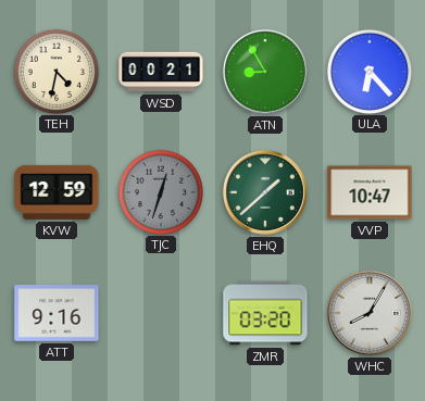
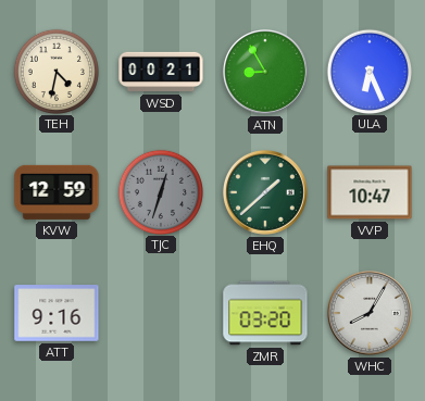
ULA: 6:23 -> 6:26
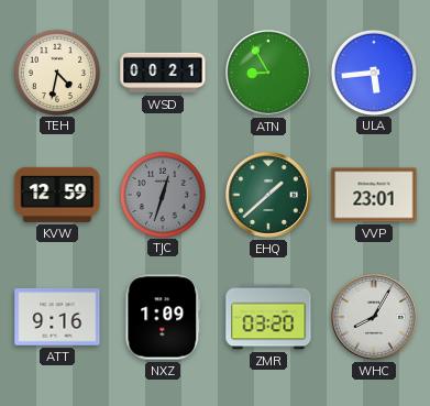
ULA: 6:26 -> 5:44
VVP: 10:47 -> 23:01
NXZ: none -> 1:09
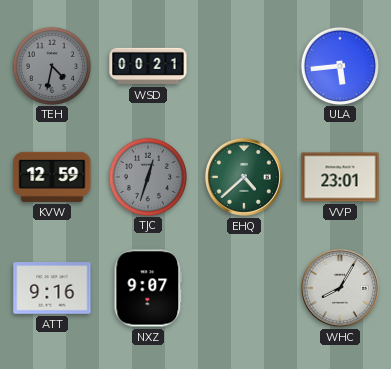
TEH dial: cream -> grey
ATN: 8:55 -> none
EHQ: 1:38 -> 4:38
NXZ: 1:09 -> 9:07
ZMR: 03:20 -> none
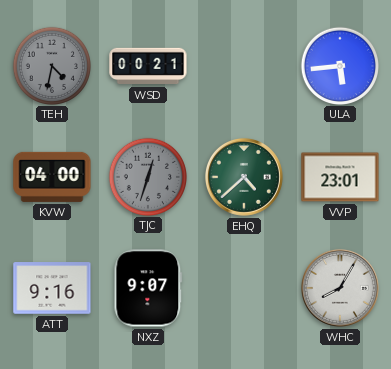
KVW: 12:59 -> 04:00
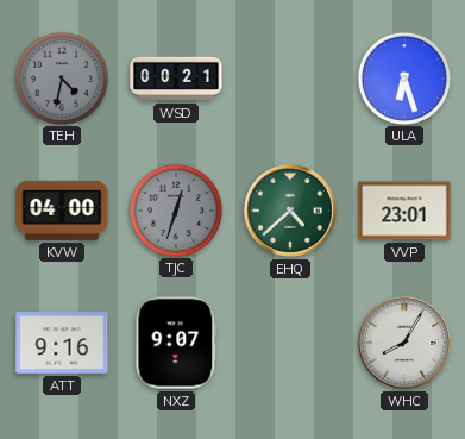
ULA: 5:44 -> 6:27
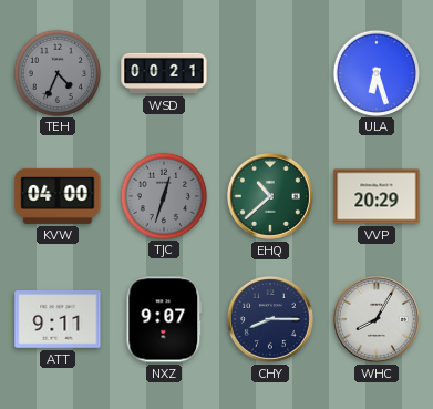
TEH: 4:32 -> 4:34
EHQ: 4:38 -> 10:38
VVP: 23:01 -> 20:29
ATT: 9:16 -> 9:11
CHY: none -> 8:15
